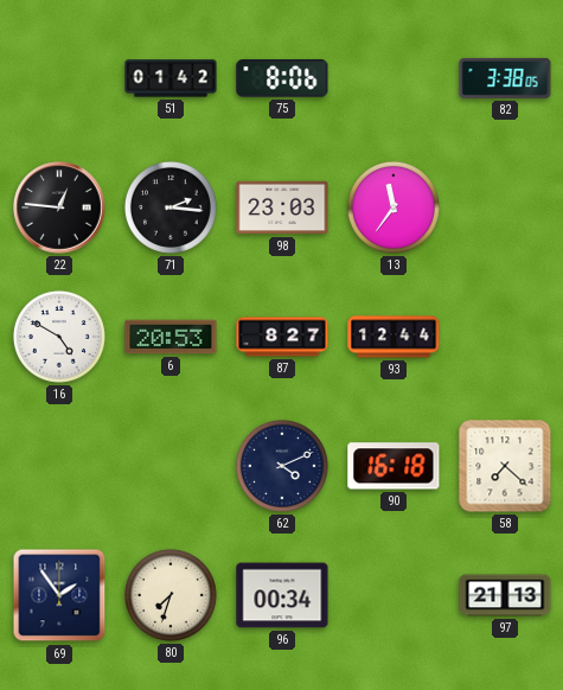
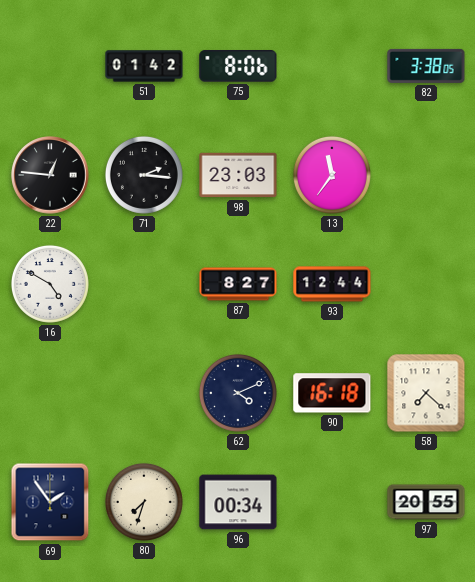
6: 20:53 -> none
97: 21:13 -> 20:55
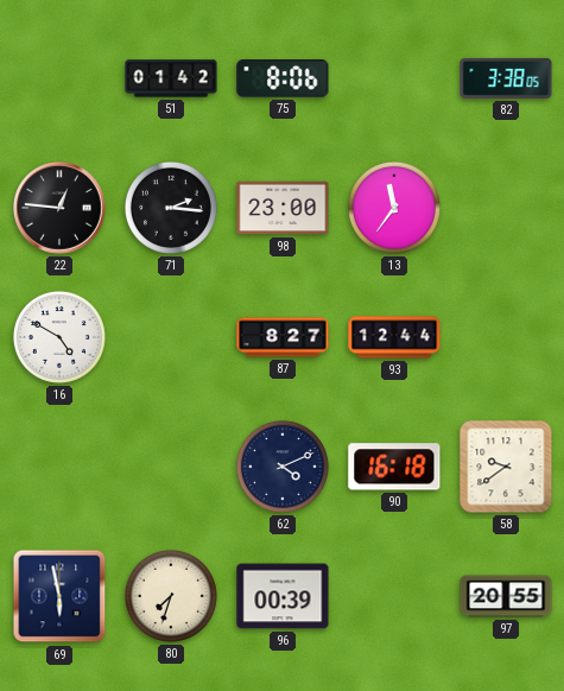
98: 23:03 -> 23:00
58: 7:22 -> 9:39
69: 1:54 -> 5:58
96: 00:34 -> 00:39
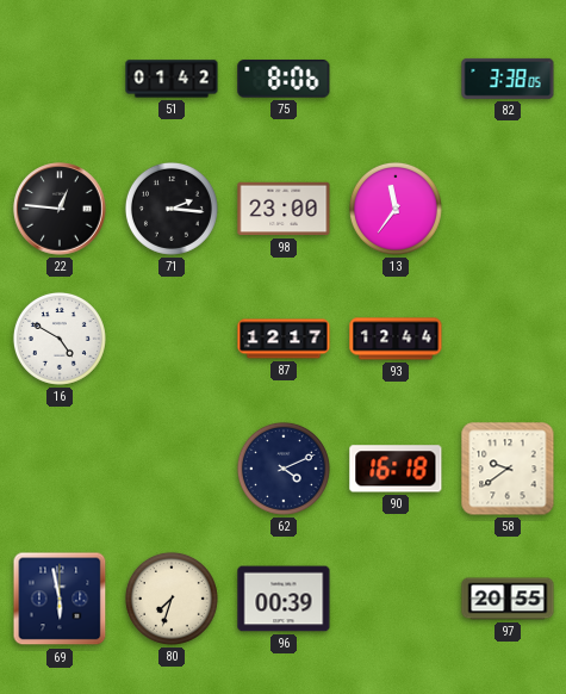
87: 8:27 -> 12:17
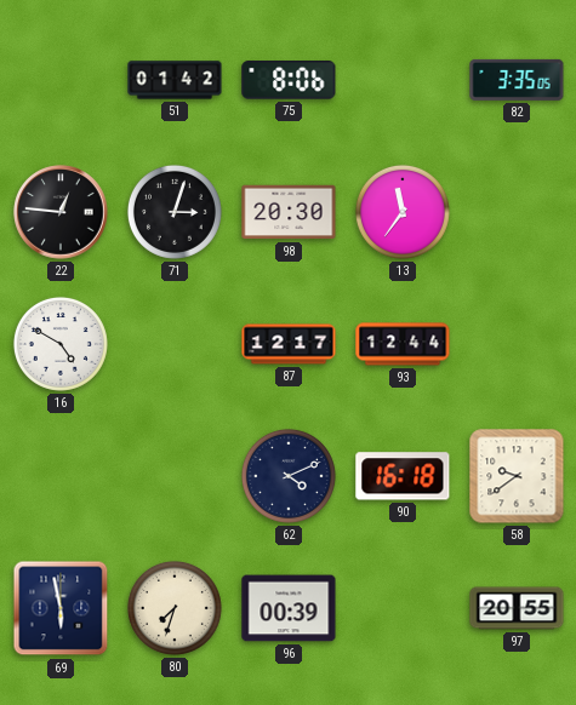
82: 3:38 -> 3:35
71: 2:16 -> 3:03
98: 23:00 -> 20:30
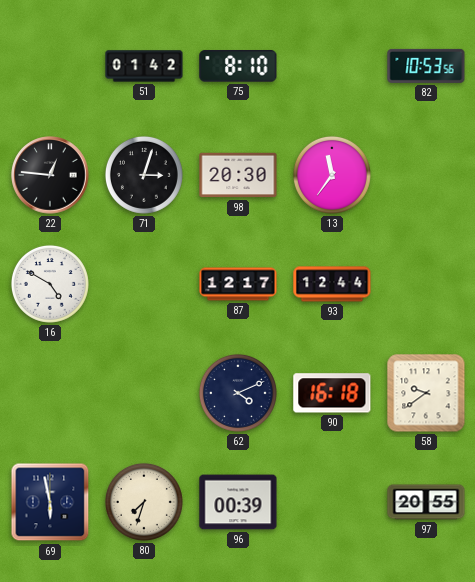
75: 8:06 -> 8:10
82: 3:35 -> 10:53
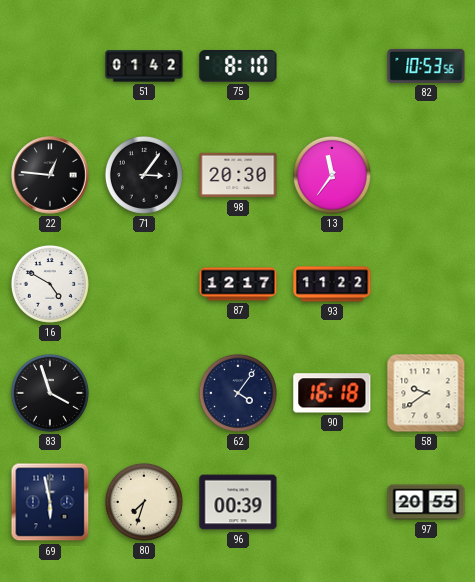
71: 3:03 -> 3:06
93: 12:44 -> 11:22
83: none -> 3:57
62: 4:11 -> 4:06
